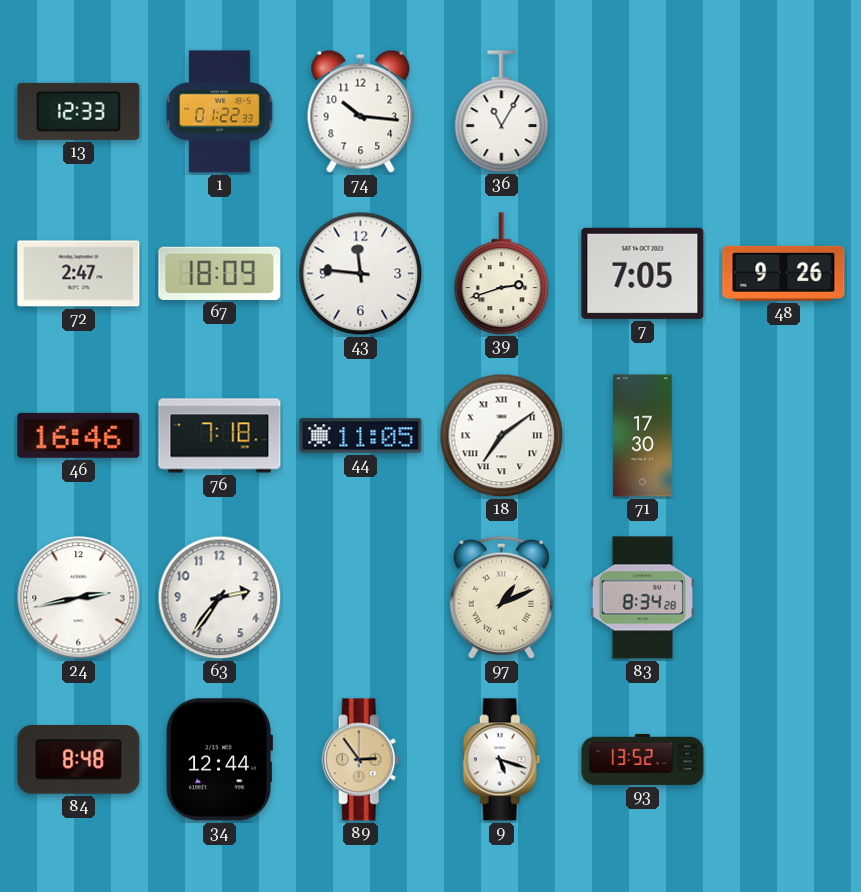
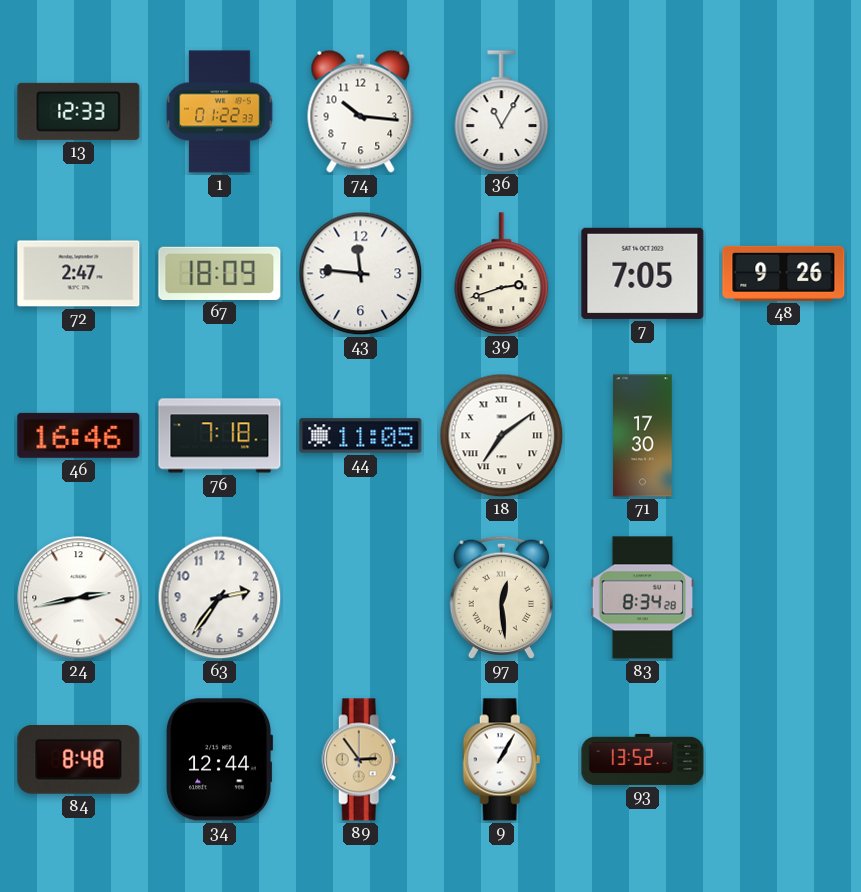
97: 1:11 -> 12:29
9: 5:18 -> 1:05
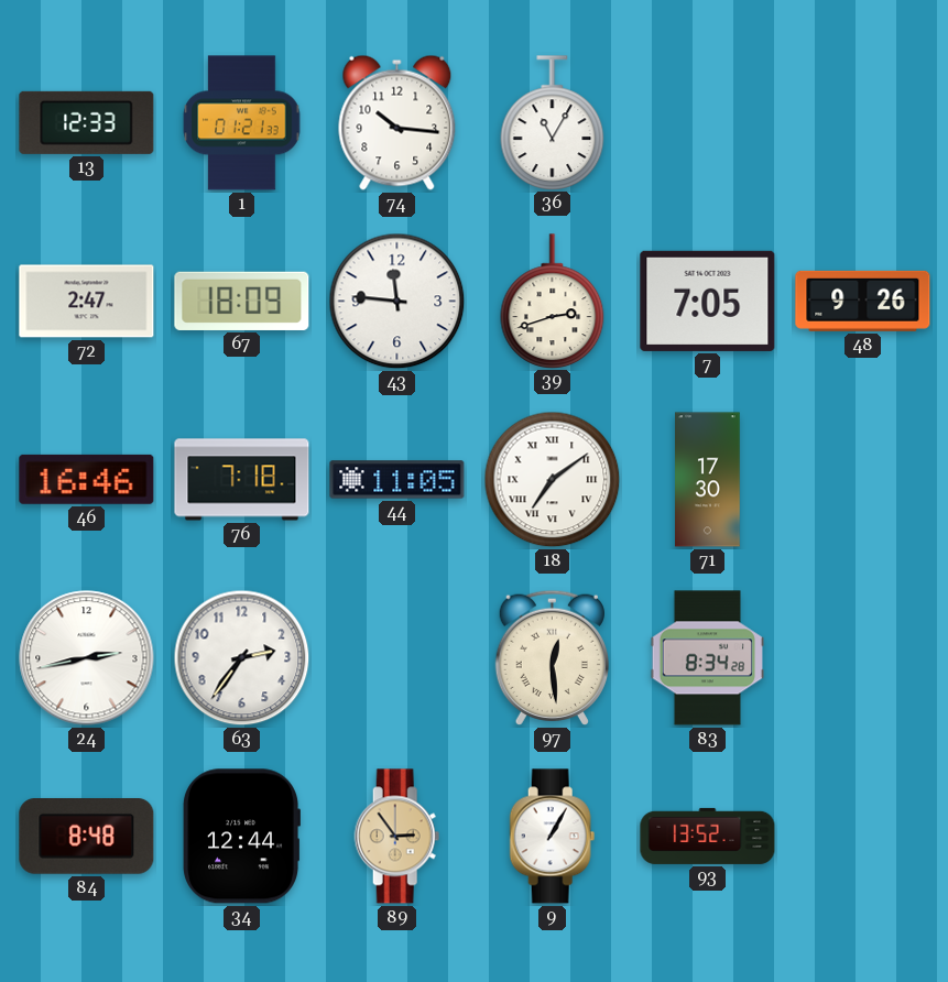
1: 01:22 -> 01:21
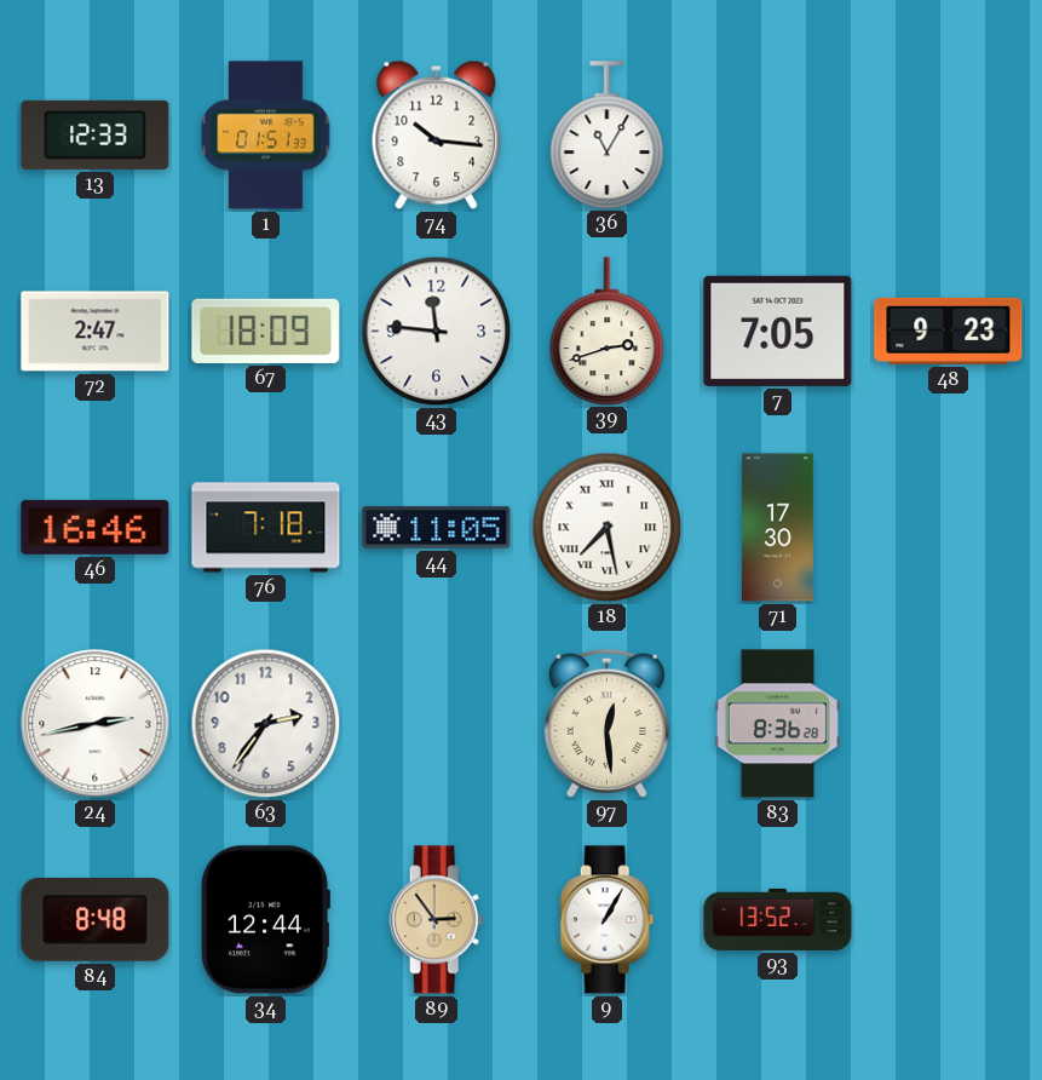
1: 01:21 -> 01:51
48: 9:26 -> 9:23
18: 7:09 -> 7:28
83: 8:34 -> 8:36
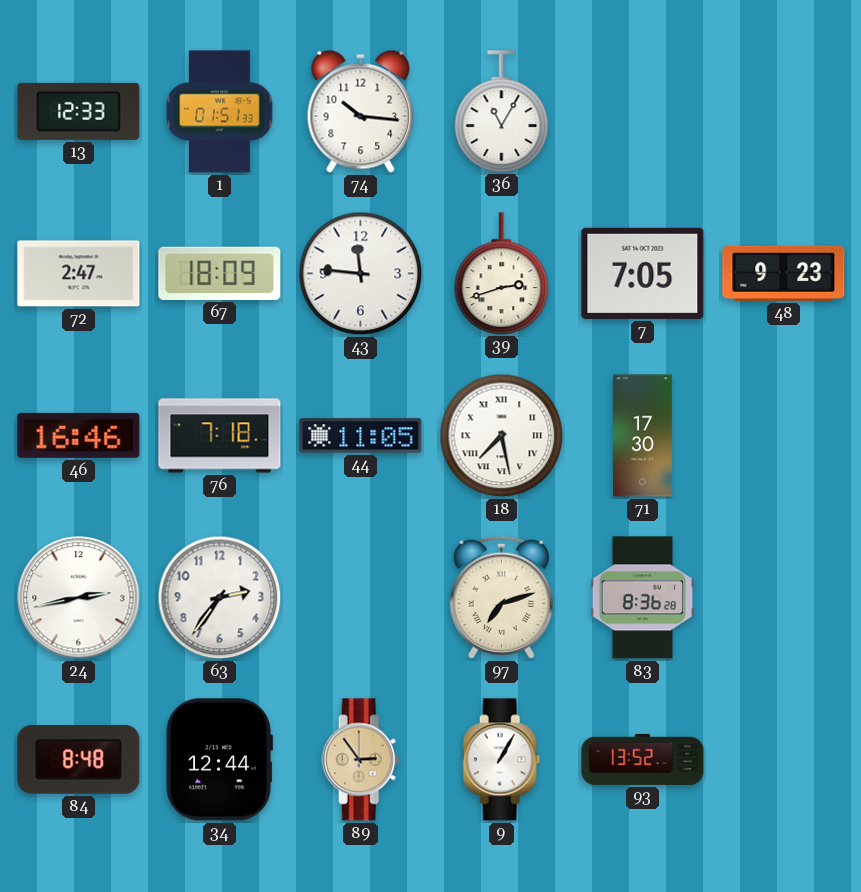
97: 12:29 -> 7:12
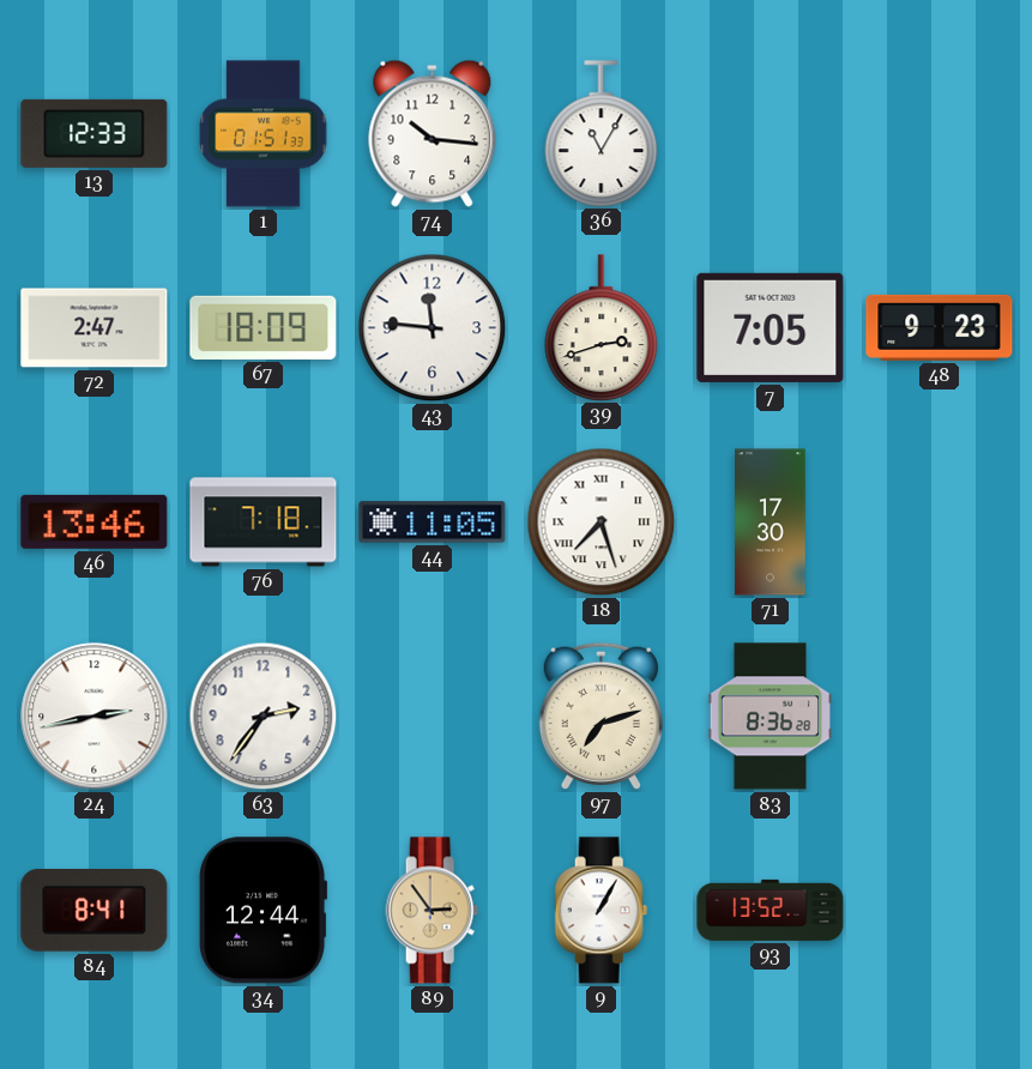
46: 16:46 -> 13:46
18: 7:28 -> 7:27
84: 8:48 -> 8:41
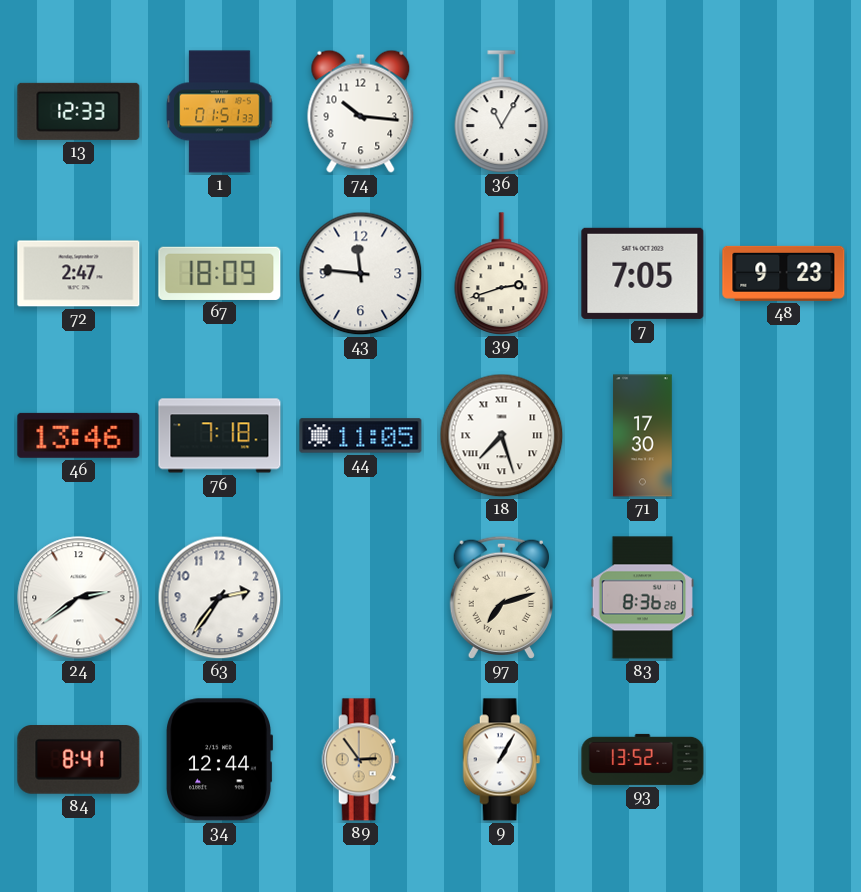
24: 2:43 -> 2:39
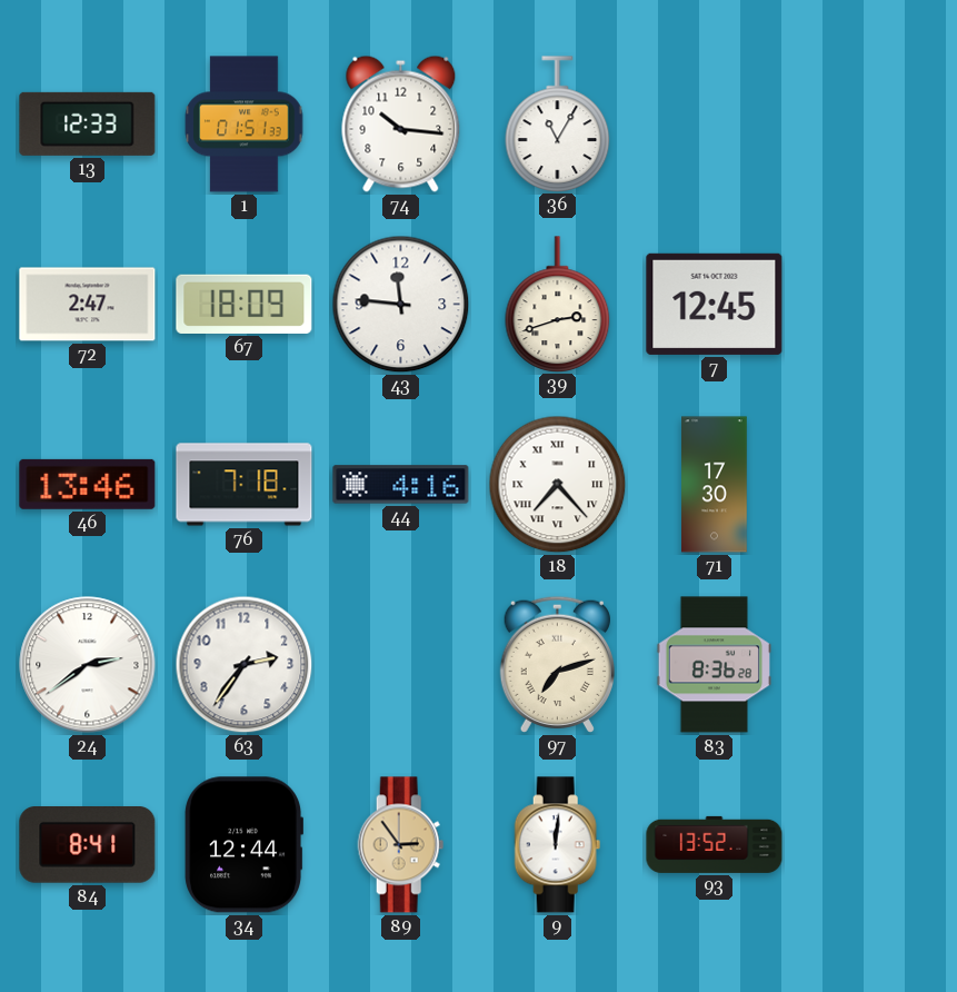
7: 7:05 -> 12:45
48: 9:23 -> none
44: 11:05 -> 4:16
18: 7:27 -> 7:23
9: 1:05 -> 12:01
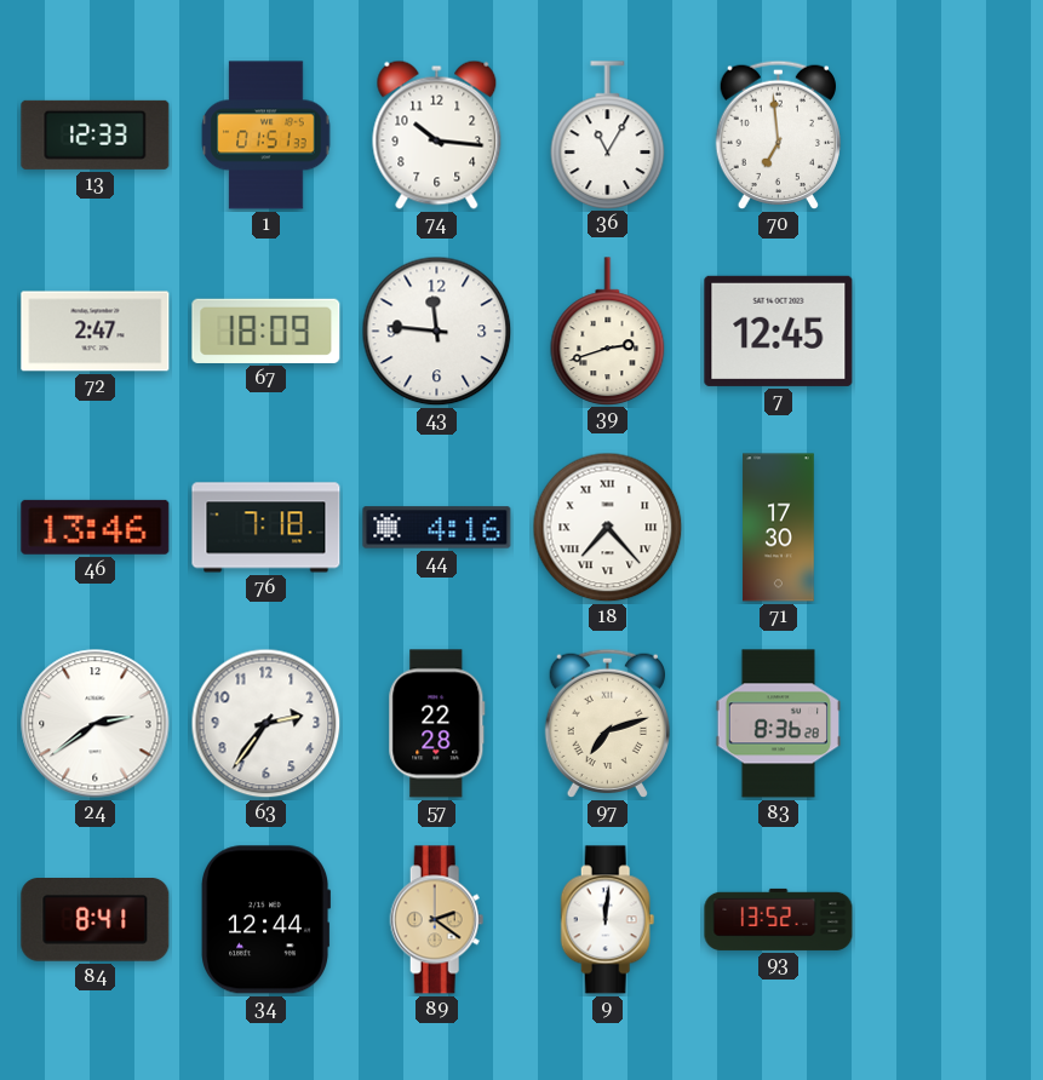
70: none -> 6:59
57: none -> 22:28
89: 2:54 -> 2:21
